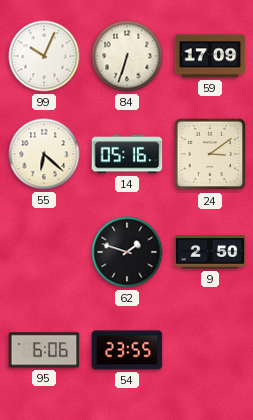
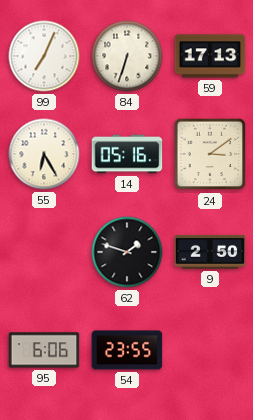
99: 10:04 -> 7:04
59: 17:09 -> 17:13
55: 6:22 -> 6:25
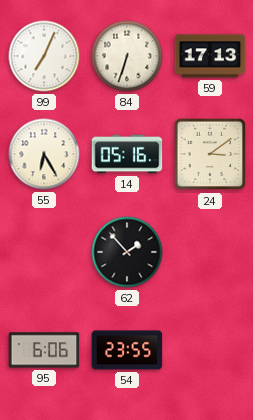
62: 1:48 -> 1:53
9: 2:50 -> none
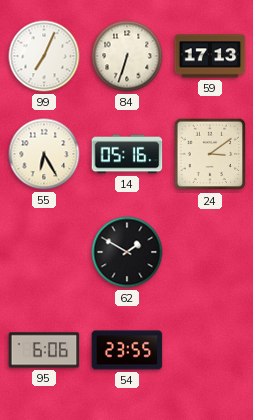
62: 1:53 -> 1:50
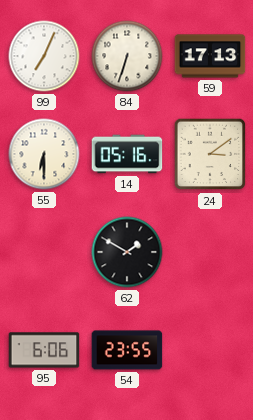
55: 6:25 -> 6:30
